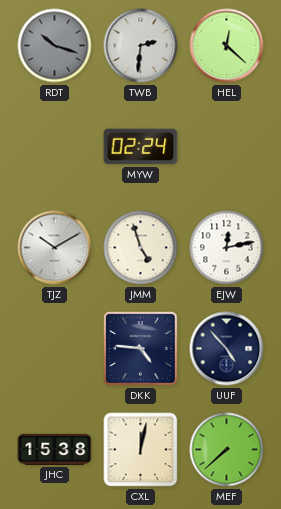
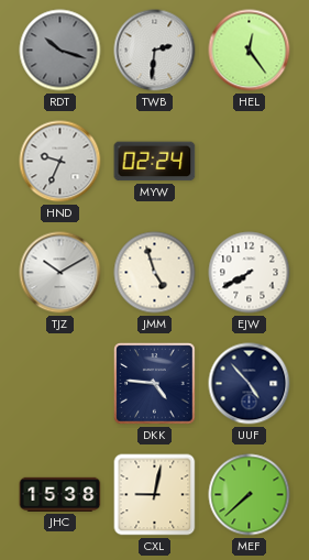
HEL: 12:22 -> 12:24
HND: none -> 9:34
EJW: 12:13 -> 7:40
CXL: 12:02 -> 9:02
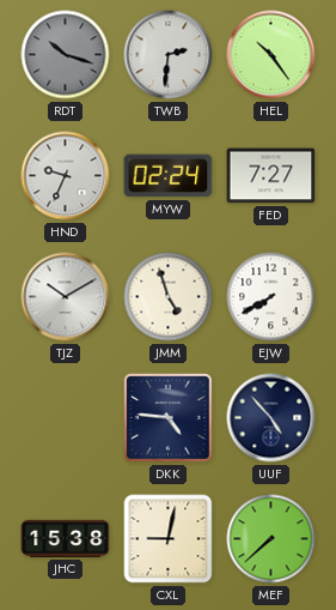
HEL: 12:24 -> 10:24
FED: none -> 7:27
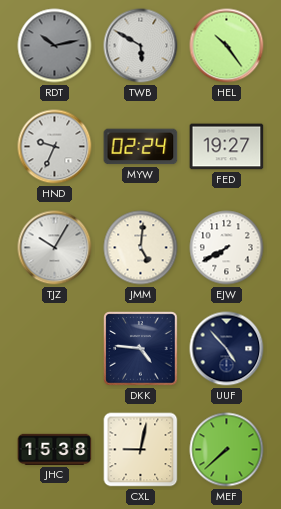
RDT: 10:18 -> 10:13
TWB: 2:31 -> 5:50
FED: 7:27 -> 19:27
TJZ: 10:10 -> 10:05
JMM: 4:57 -> 5:01
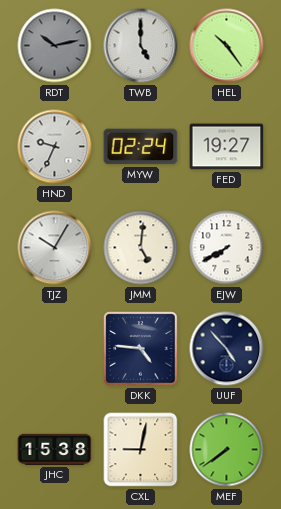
TWB: 5:50 -> 5:00
MEF: 7:38 -> 7:39
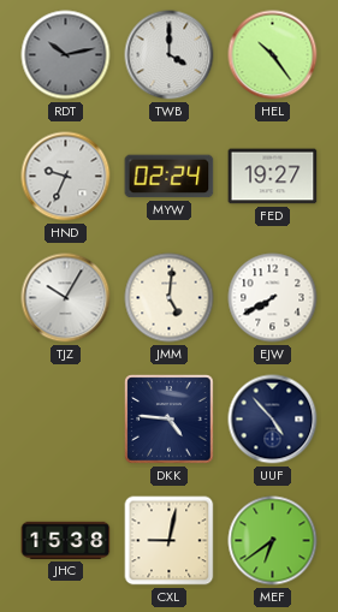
TWB: 5:00 -> 4:00
MEF: 7:39 -> 6:39
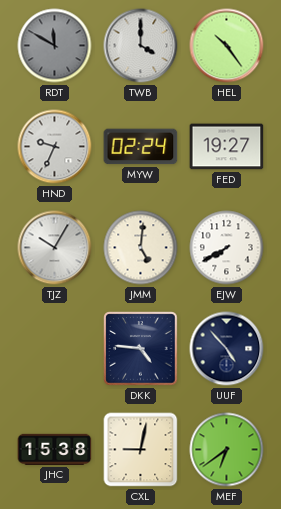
RDT: 10:13 -> 11:50
